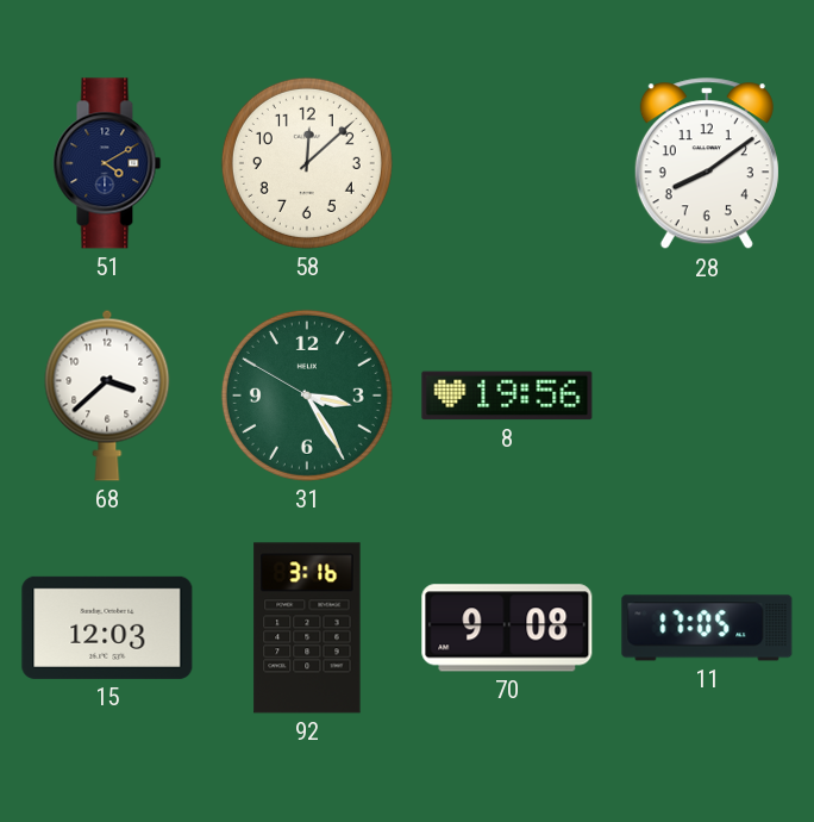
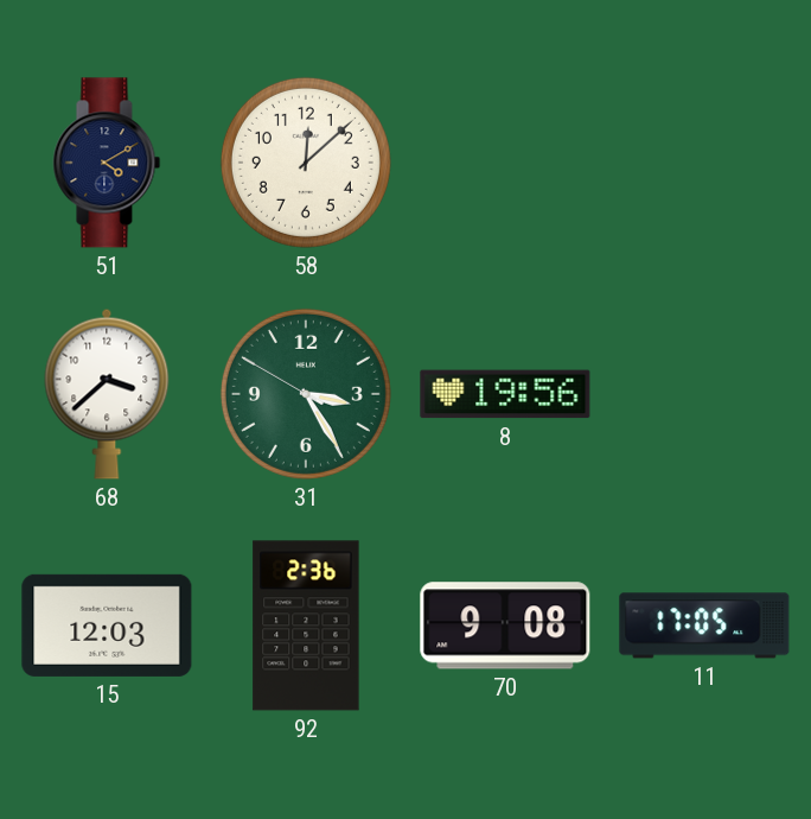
28: 8:09 -> none
92: 3:16 -> 2:36
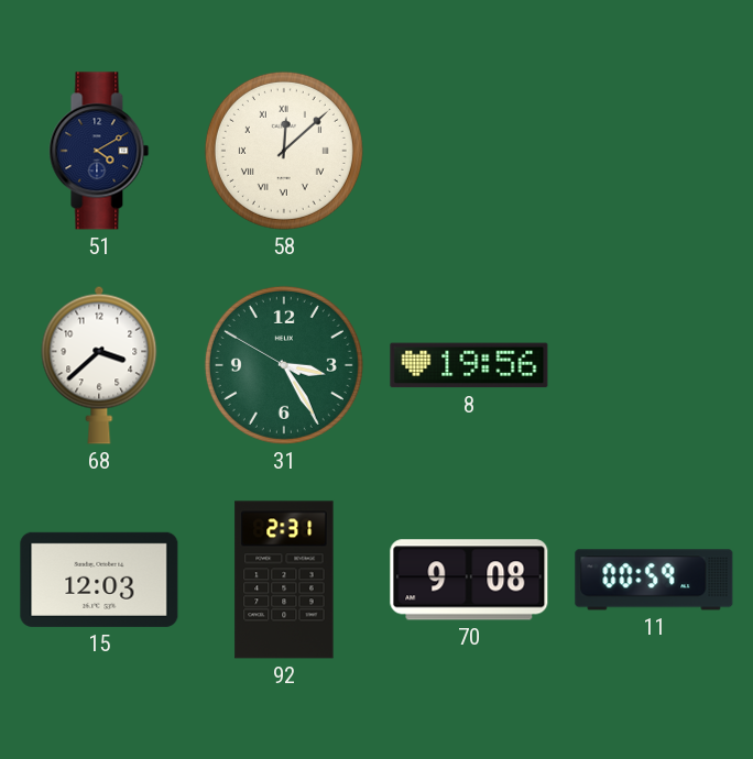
58 numerals: Arabic -> Roman
92: 2:36 -> 2:31
11: 17:05 -> 00:59
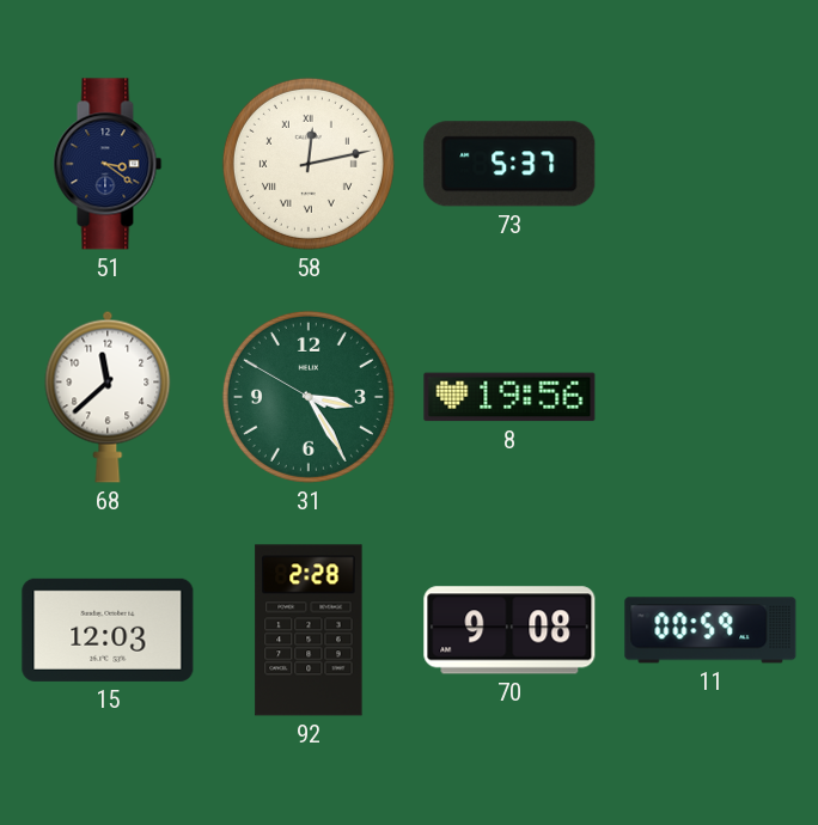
51: 4:10 -> 3:21
58: 12:08 -> 12:13
73: none -> 5:37
68: 3:38 -> 11:38
92: 2:31 -> 2:28
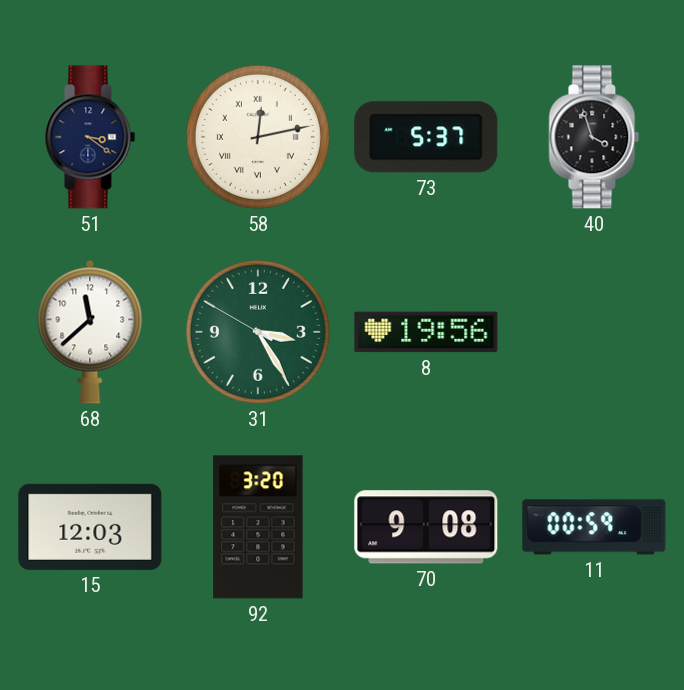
40: none -> 3:57
92: 2:28 -> 3:20
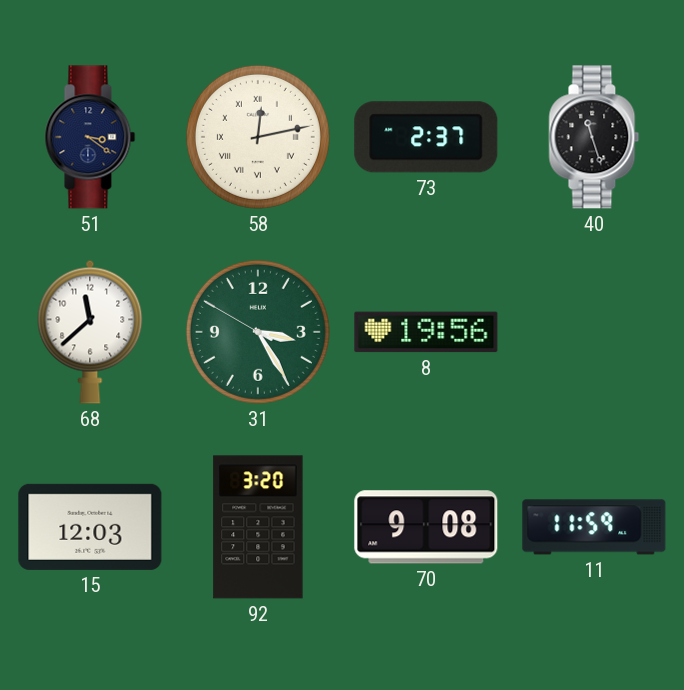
73: 5:37 -> 2:37
40: 3:57 -> 11:27
11: 00:59 -> 11:59
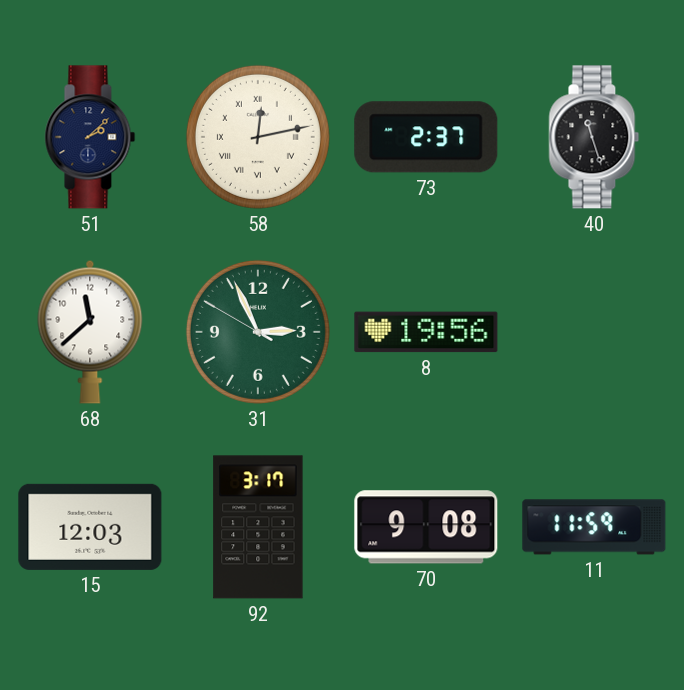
51: 3:21 -> 2:08
31: 3:24 -> 2:55
92: 3:20 -> 3:17
